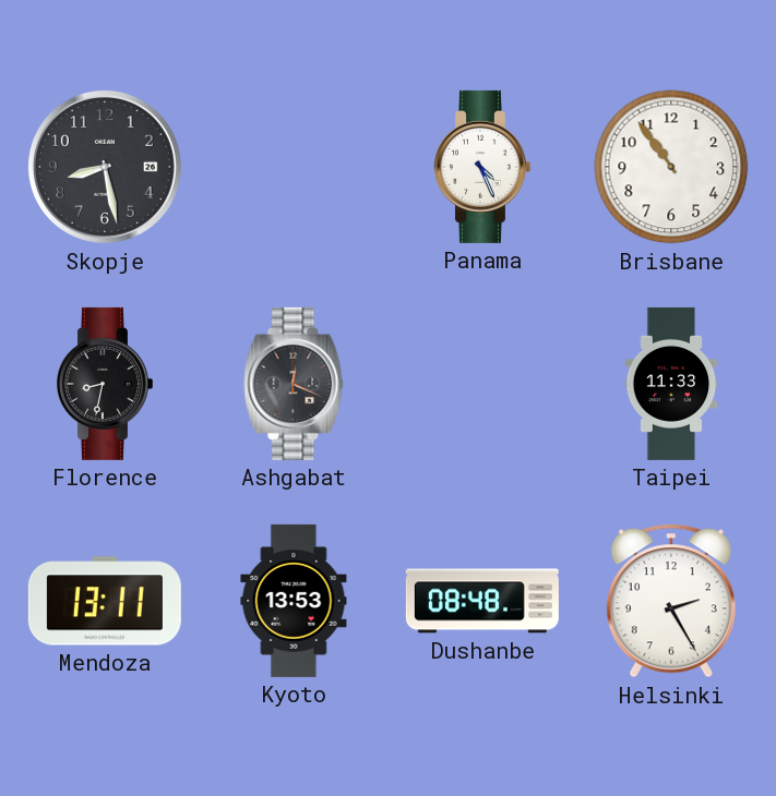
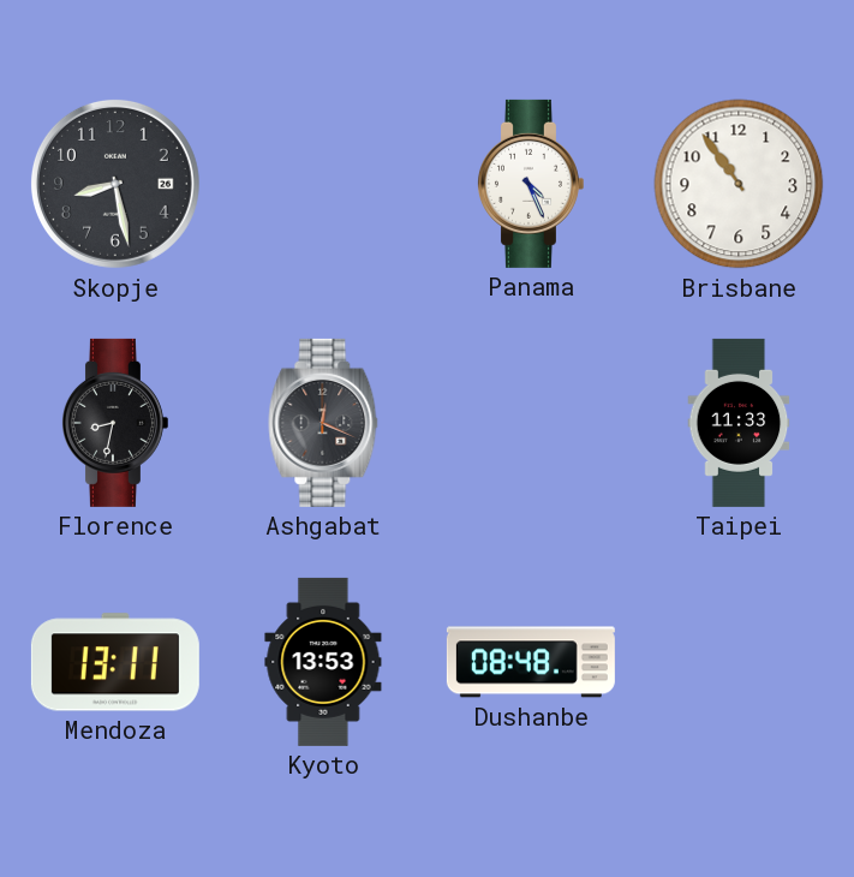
Helsinki: 2:25 -> none
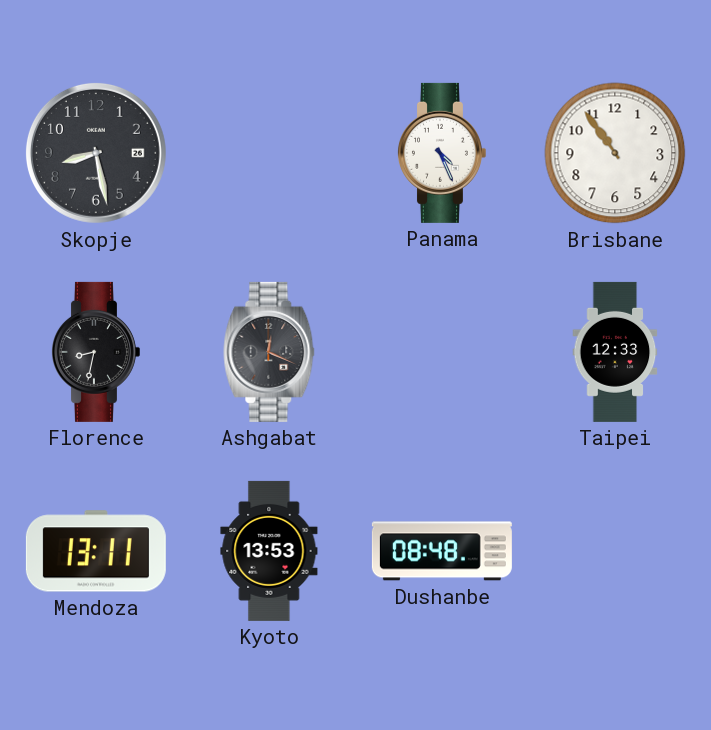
Taipei: 11:33 -> 12:33
